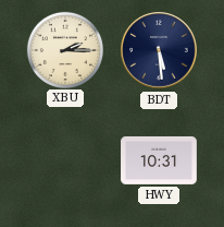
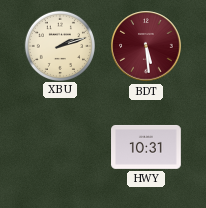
XBU: 2:15 -> 2:12
BDT dial: navy -> burgundy
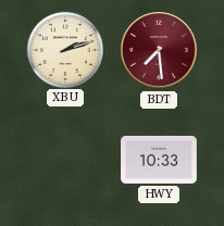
BDT: 5:29 -> 7:29
HWY: 10:31 -> 10:33
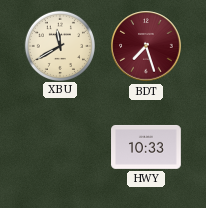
XBU: 2:12 -> 11:40
BDT: 7:29 -> 7:27
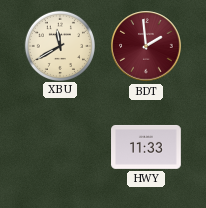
BDT: 7:27 -> 1:59
HWY: 10:33 -> 11:33
